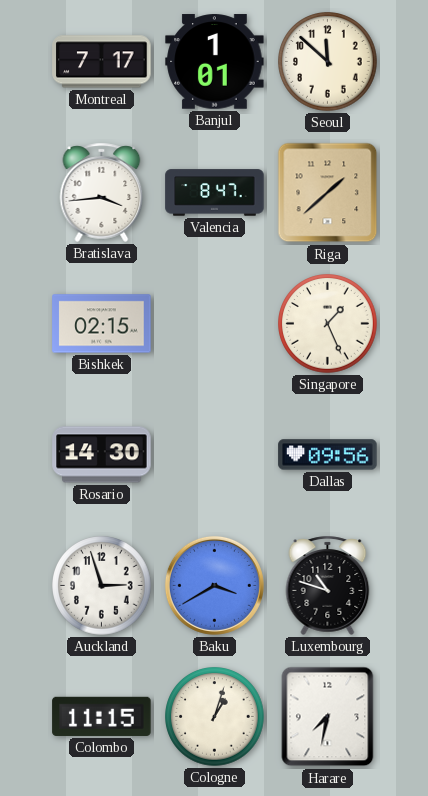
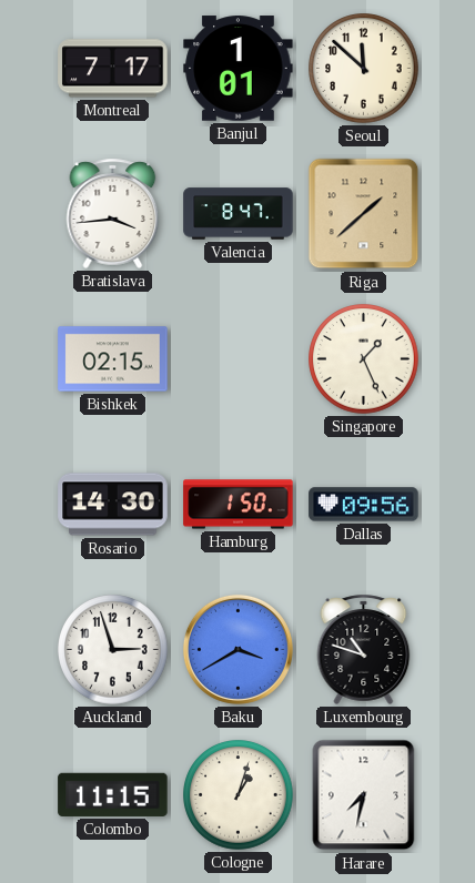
Hamburg: none -> 1:50
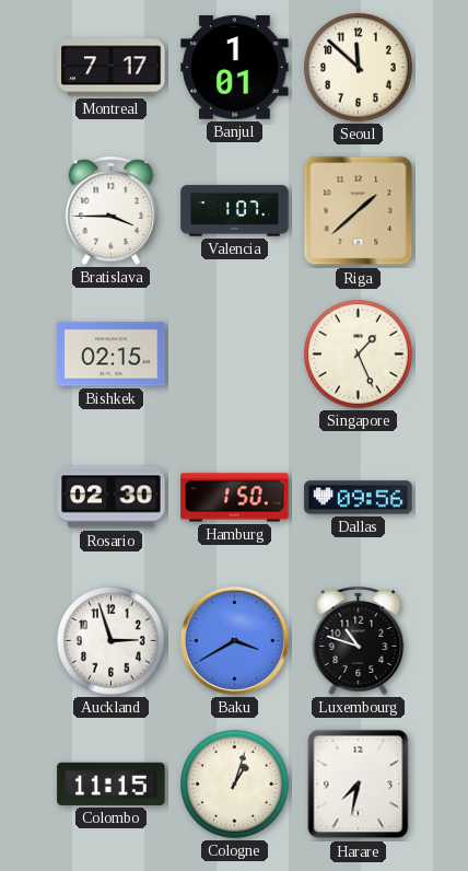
Bratislava: 3:44 -> 3:45
Valencia: 8:47 -> 1:07
Rosario: 14:30 -> 02:30
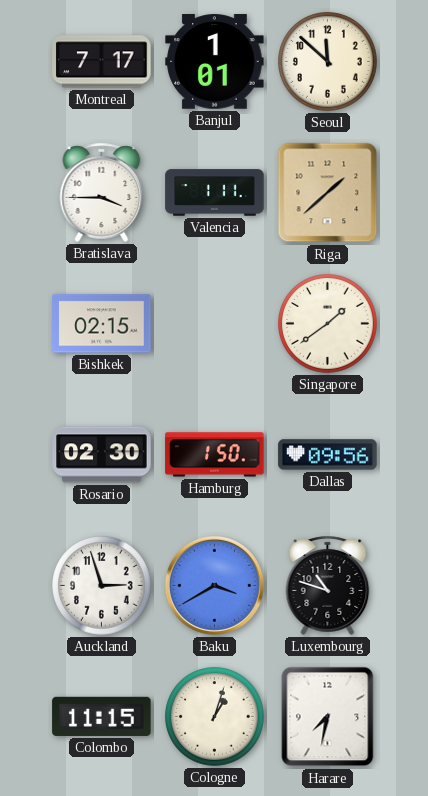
Valencia: 1:07 -> 1:11
Singapore: 1:26 -> 1:39
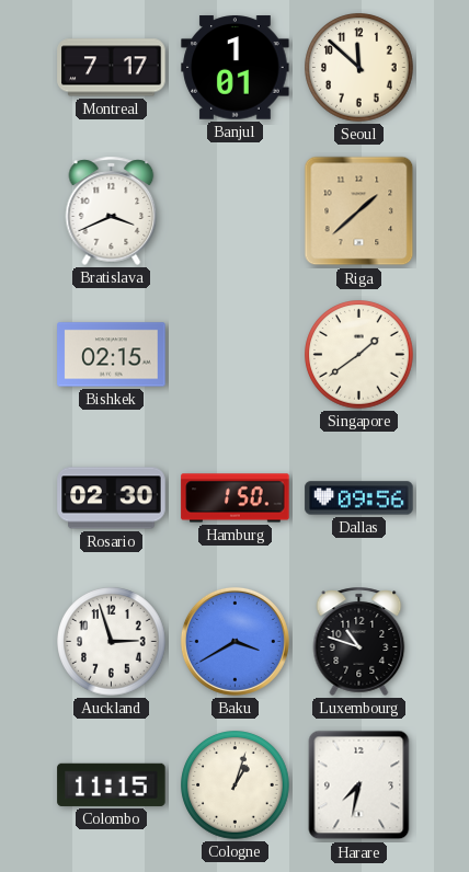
Bratislava: 3:45 -> 3:41
Valencia: 1:11 -> none
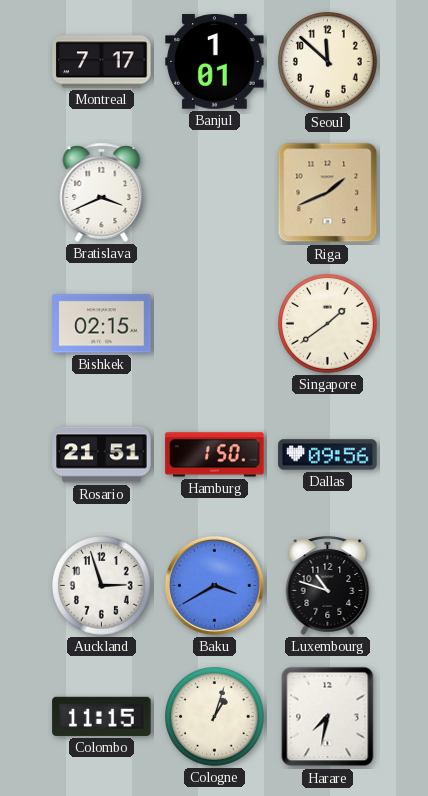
Riga: 1:38 -> 1:41
Rosario: 02:30 -> 21:51
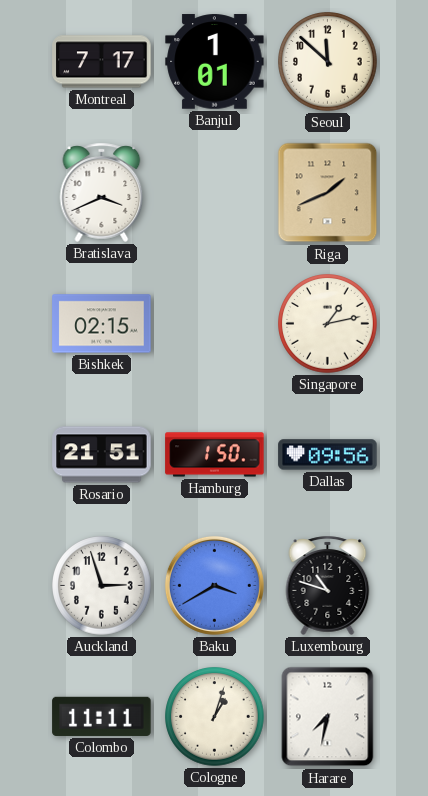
Singapore: 1:39 -> 1:13
Colombo: 11:15 -> 11:11
